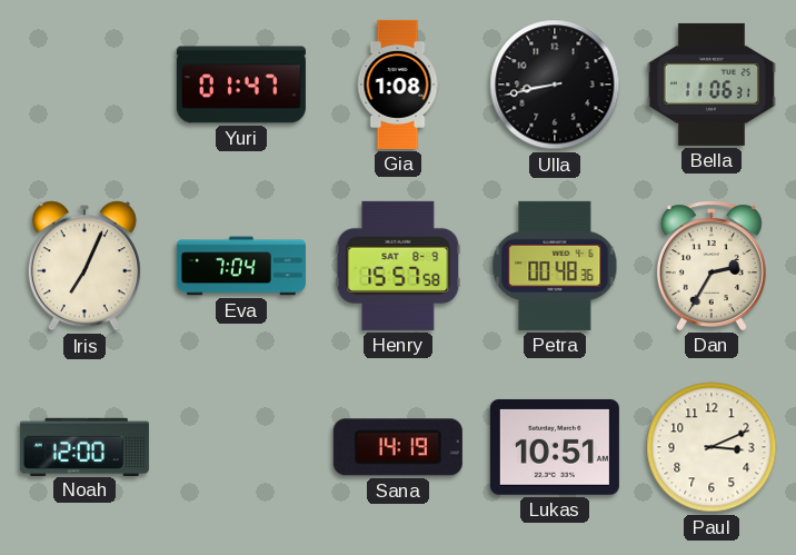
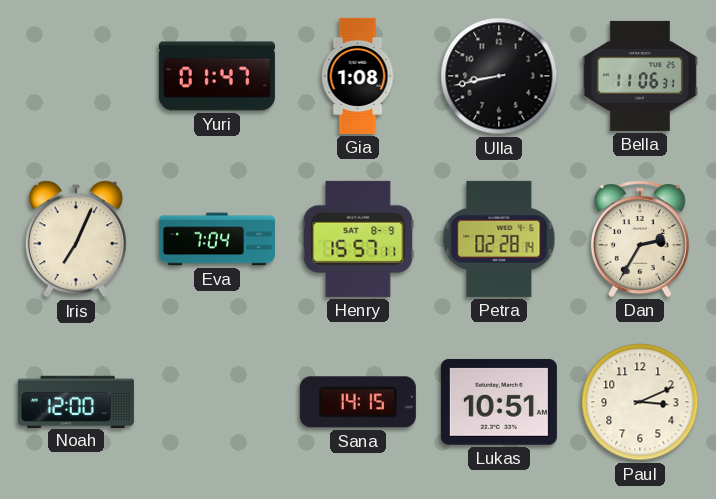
Henry: 15:57:58 -> 15:57:11
Petra: 00:48 -> 02:28
Sana: 14:19 -> 14:15
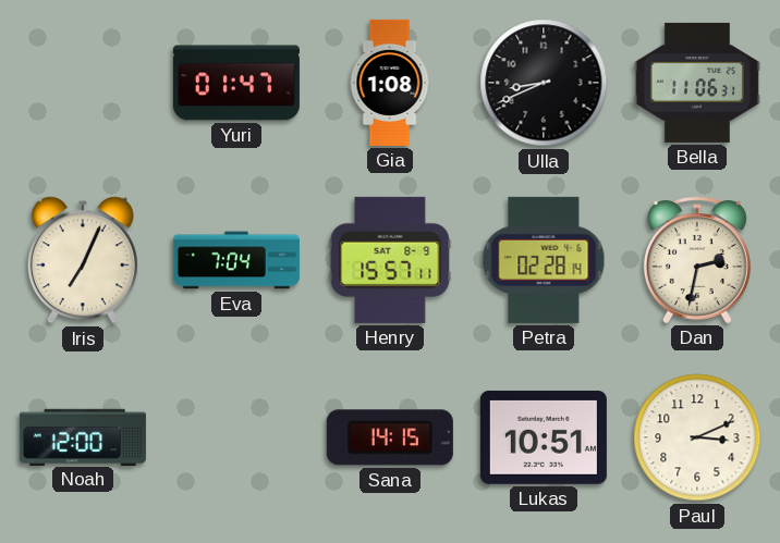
Ulla: 8:43 -> 8:41
Dan: 2:35 -> 2:32
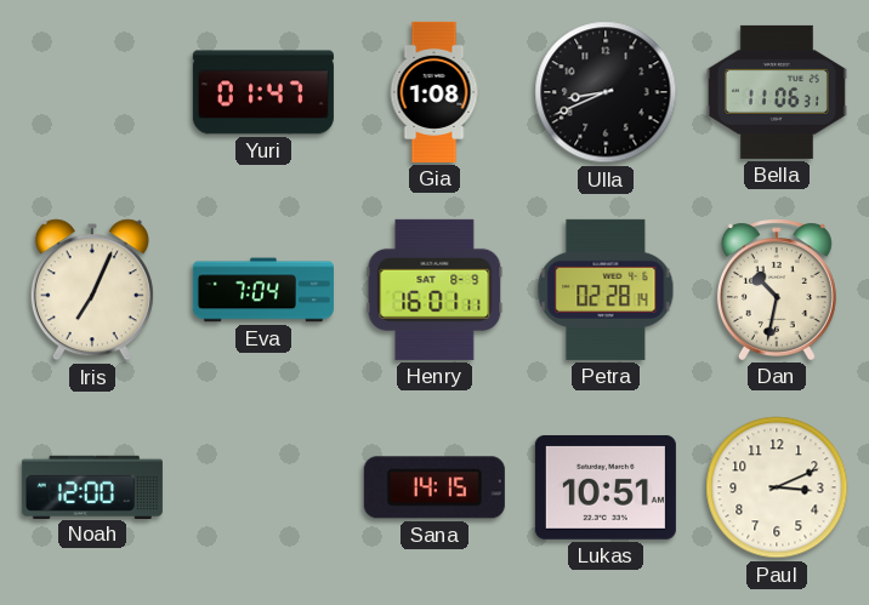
Henry: 15:57 -> 16:01
Dan: 2:32 -> 10:32
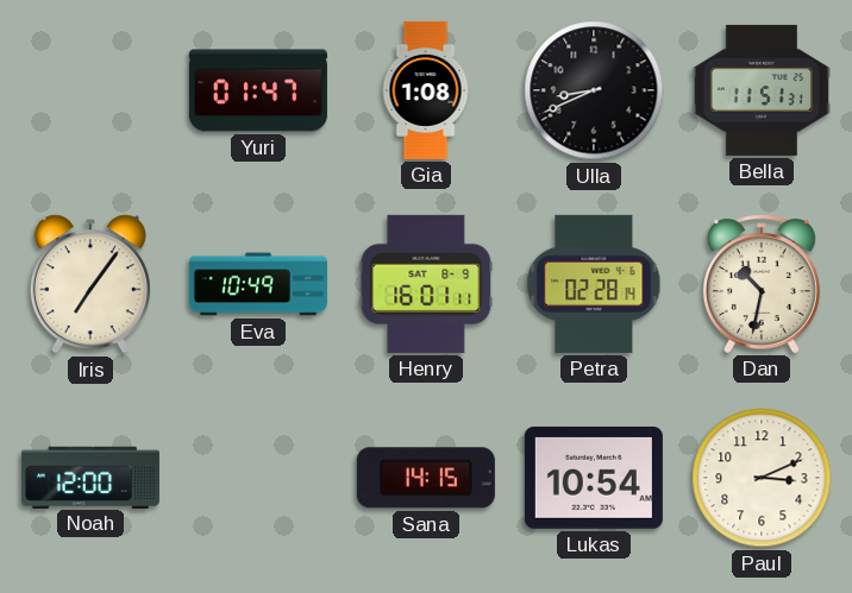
Bella: 11:06 -> 11:51
Iris: 7:04 -> 7:06
Eva: 7:04 -> 10:49
Lukas: 10:51 -> 10:54
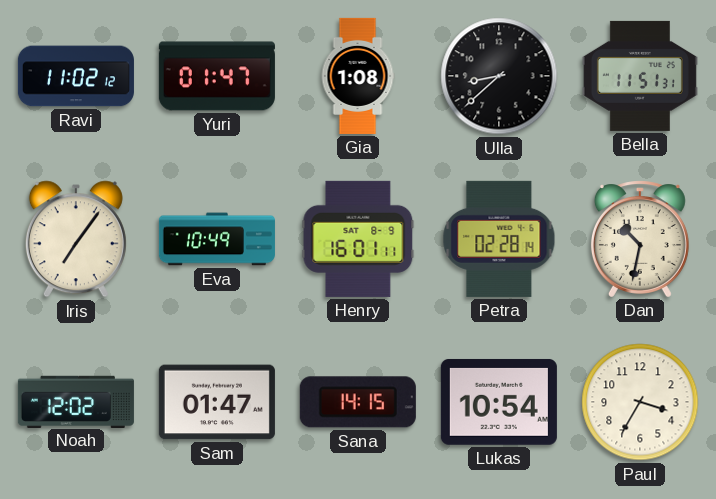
Ravi: none -> 11:02
Ulla: 8:41 -> 8:38
Noah: 12:00 -> 12:02
Sam: none -> 01:47
Paul: 3:11 -> 3:35
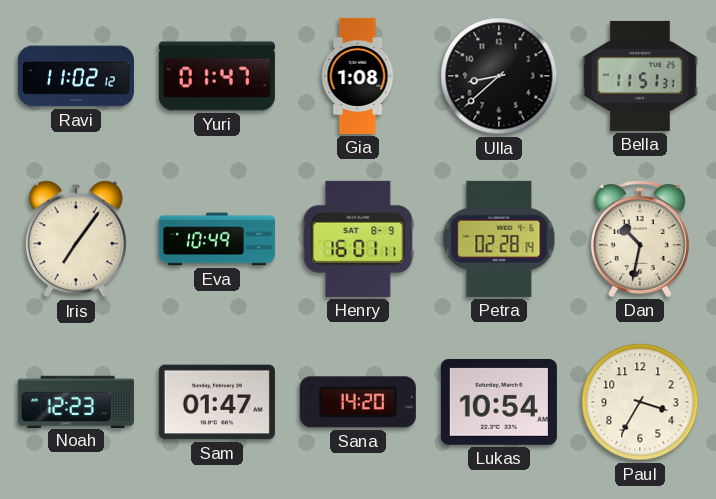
Noah: 12:02 -> 12:23
Sana: 14:15 -> 14:20
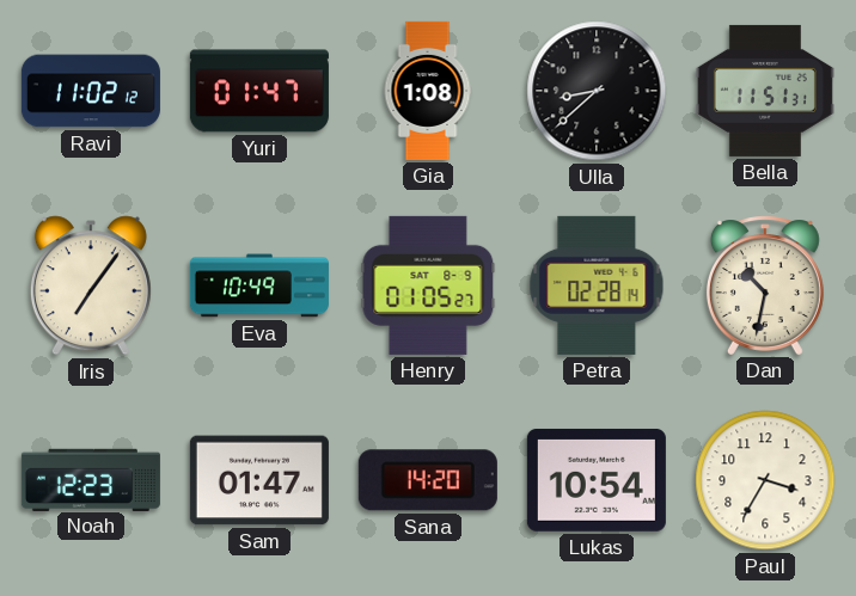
Henry: 16:01 -> 01:05
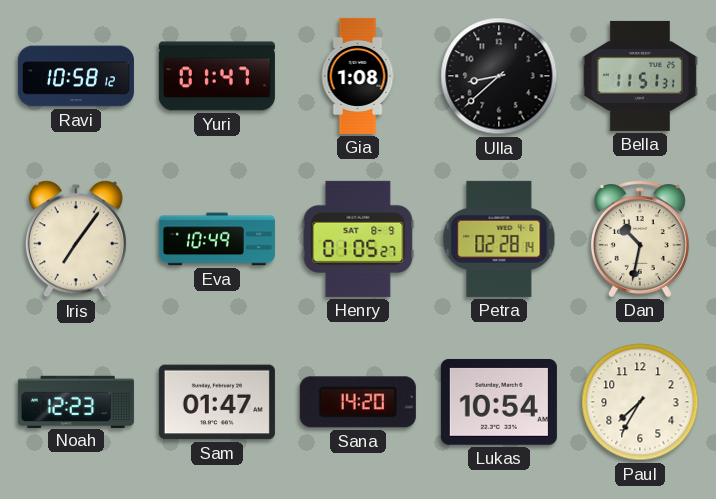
Ravi: 11:02 -> 10:58
Paul: 3:35 -> 7:35
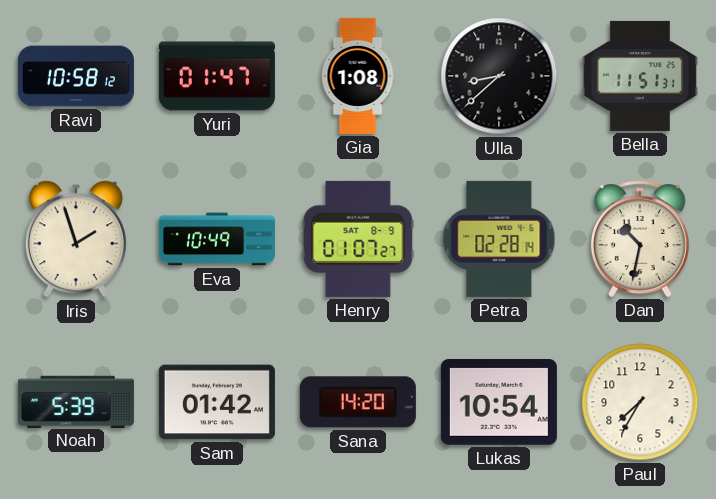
Iris: 7:06 -> 1:57
Henry: 01:05 -> 01:07
Noah: 12:23 -> 5:39
Sam: 01:47 -> 01:42
